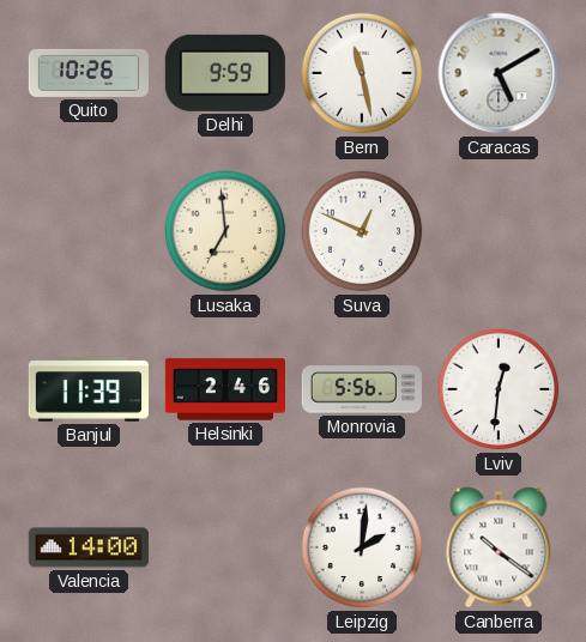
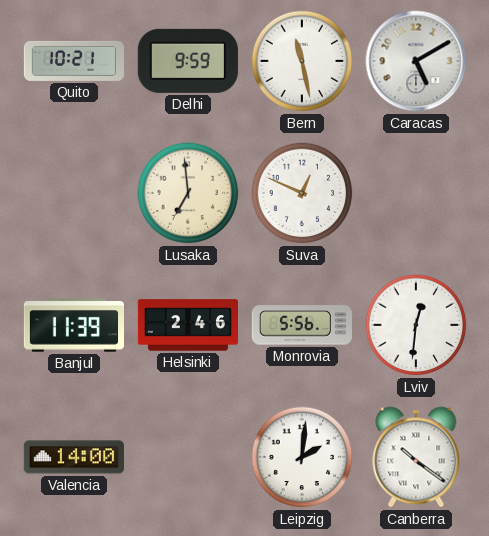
Quito: 10:26 -> 10:21
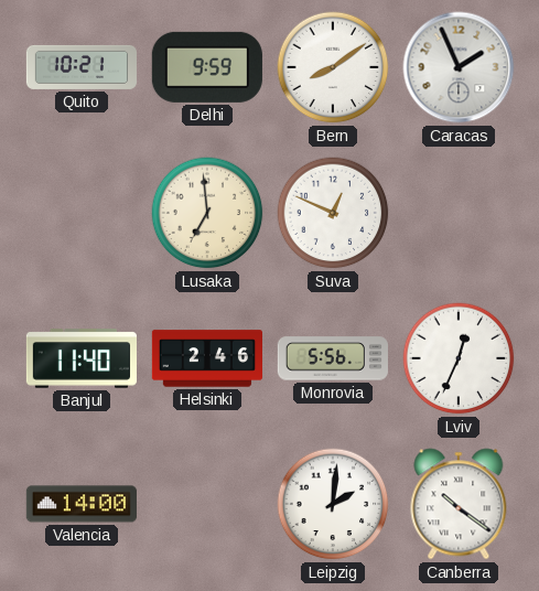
Bern: 11:28 -> 8:09
Caracas: 5:10 -> 1:56
Banjul: 11:39 -> 11:40
Lviv: 12:31 -> 12:34
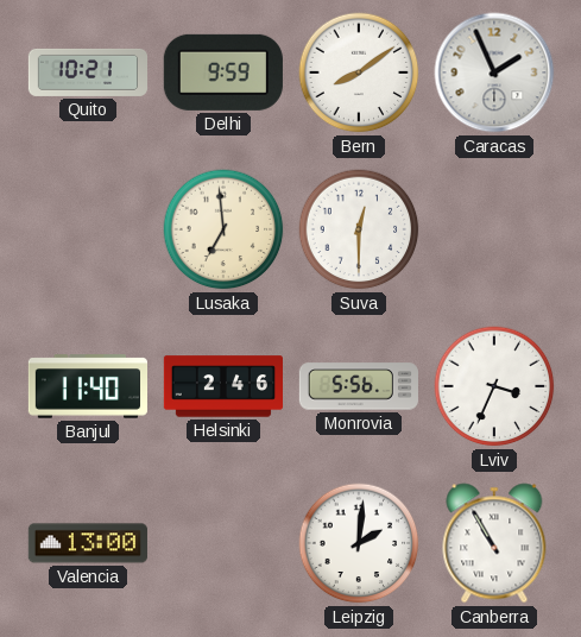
Suva: 12:49 -> 12:30
Lviv: 12:34 -> 3:34
Valencia: 14:00 -> 13:00
Canberra: 10:21 -> 10:55
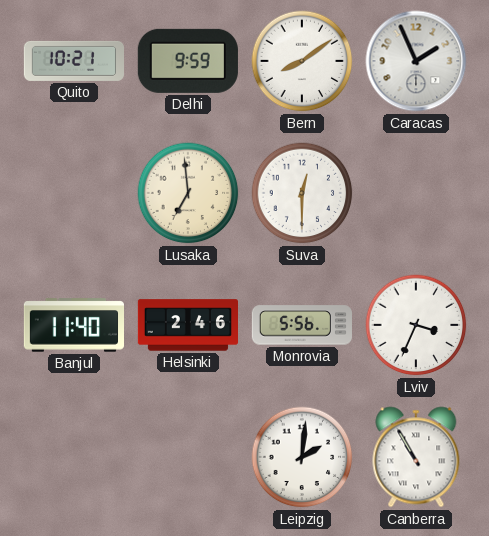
Valencia: 13:00 -> none
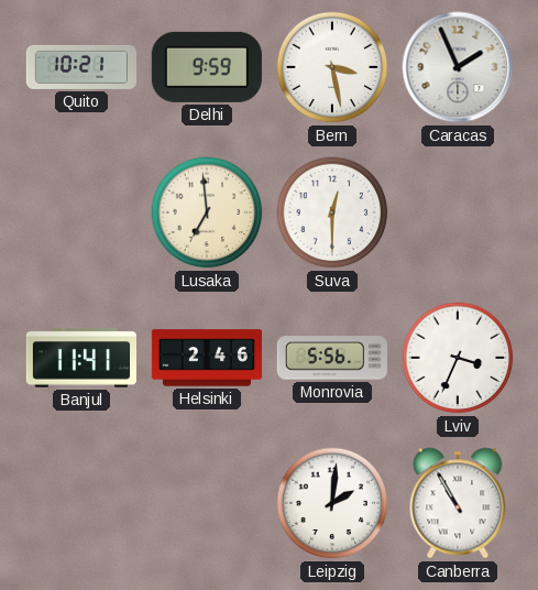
Bern: 8:09 -> 3:28
Banjul: 11:40 -> 11:41
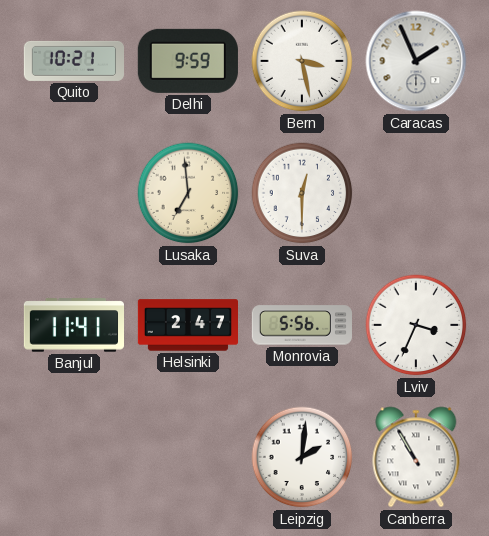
Helsinki: 2:46 -> 2:47
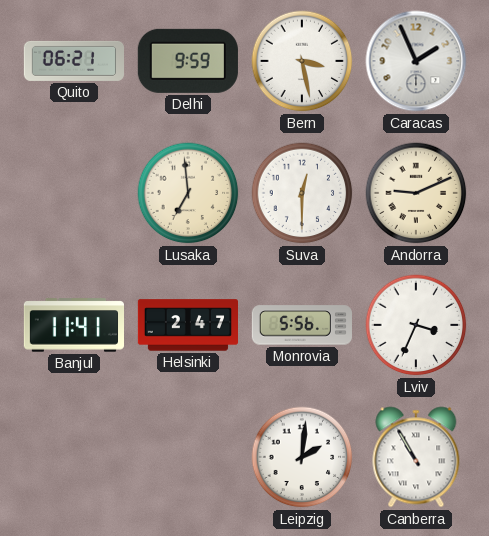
Quito: 10:21 -> 06:21
Andorra: none -> 9:11
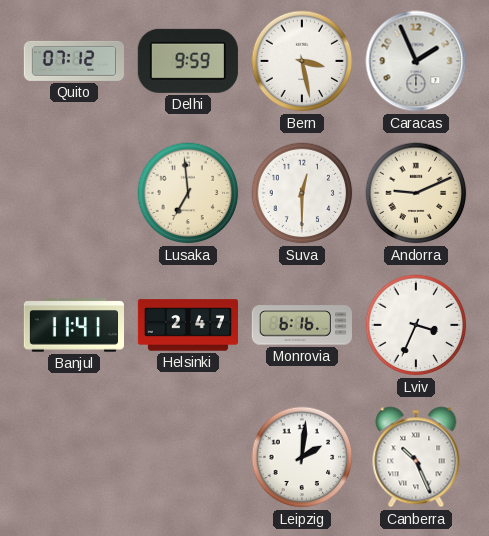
Quito: 06:21 -> 07:12
Monrovia: 5:56 -> 6:16
Canberra: 10:55 -> 10:26
